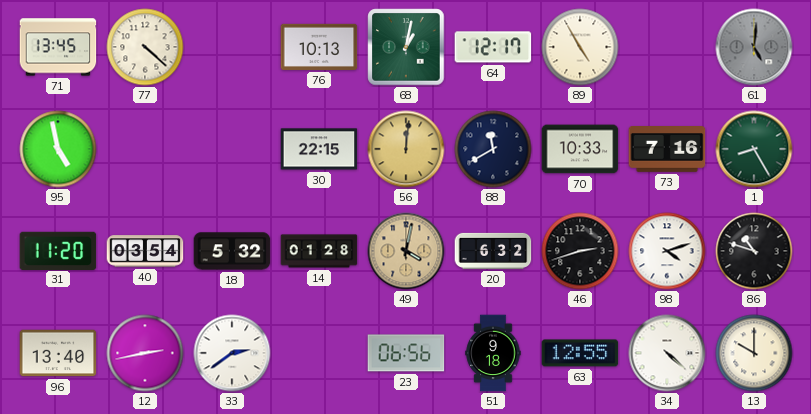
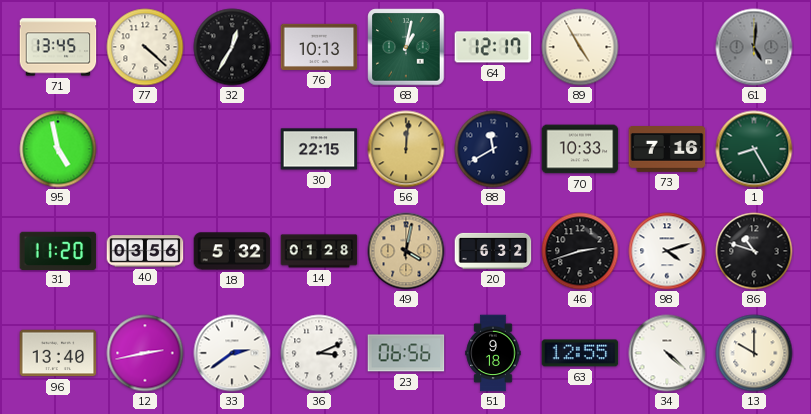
32: none -> 12:35
40: 03:54 -> 03:56
36: none -> 3:11
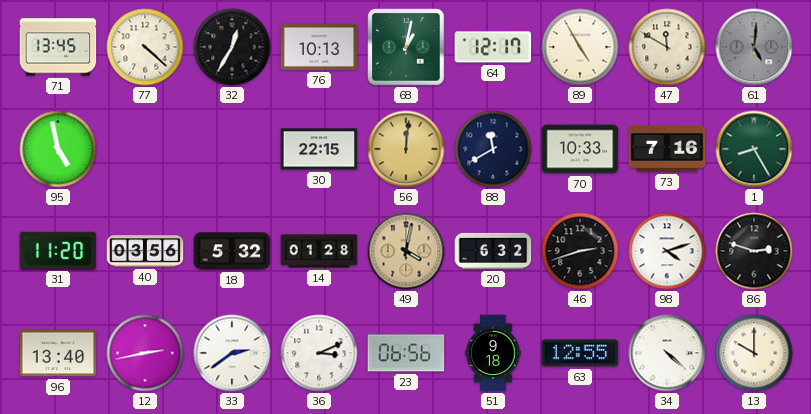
47: none -> 11:50
86: 10:48 -> 2:48
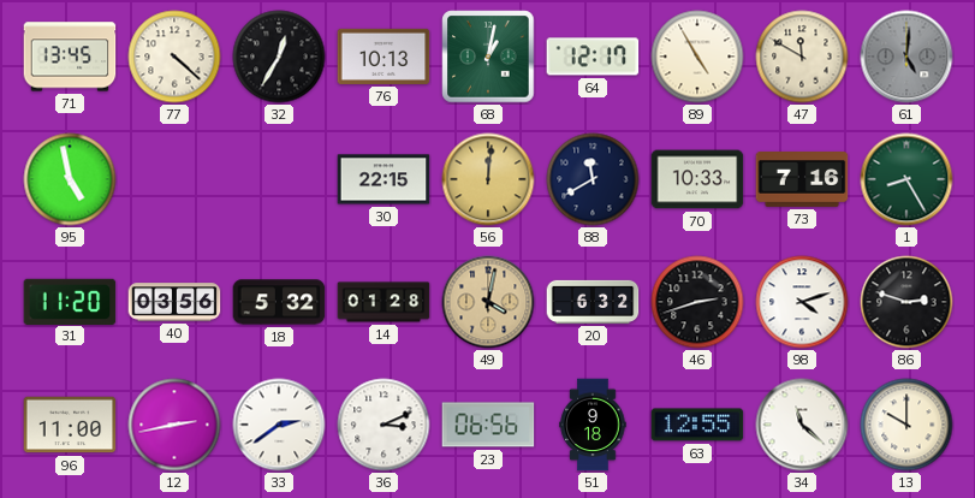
96: 13:40 -> 11:00
34: 4:22 -> 11:22
